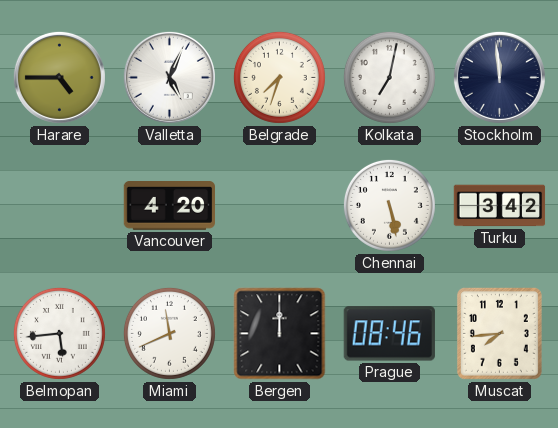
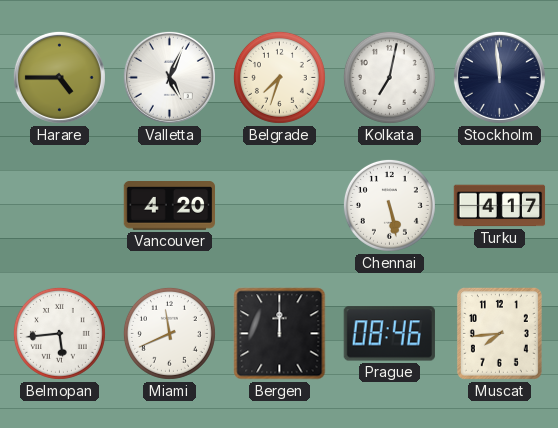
Turku: 3:42 -> 4:17
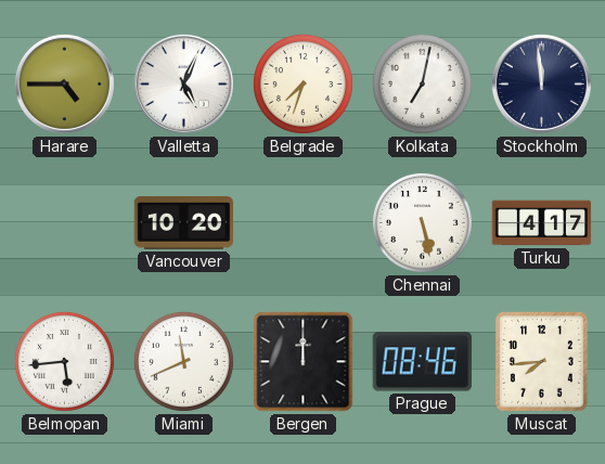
Vancouver: 4:20 -> 10:20
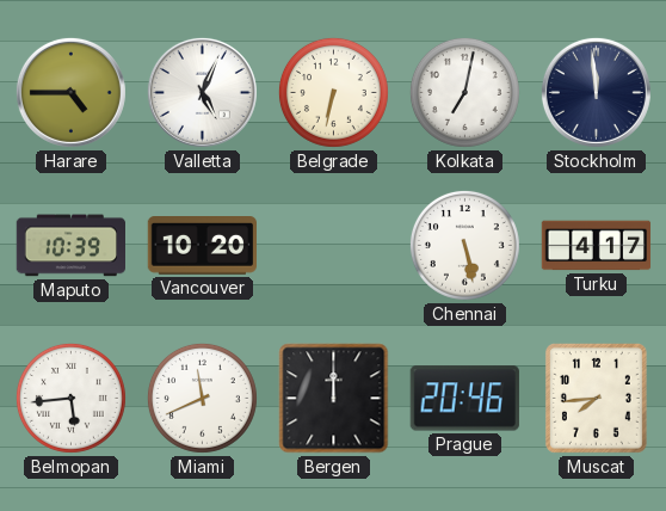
Belgrade: 7:33 -> 6:32
Maputo: none -> 10:39
Prague: 08:46 -> 20:46
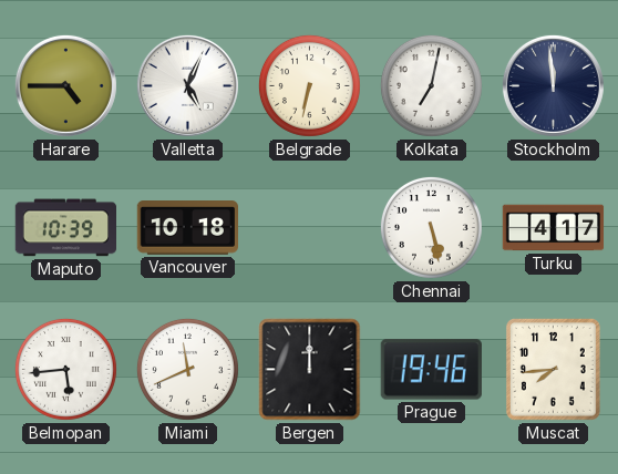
Vancouver: 10:20 -> 10:18
Prague: 20:46 -> 19:46
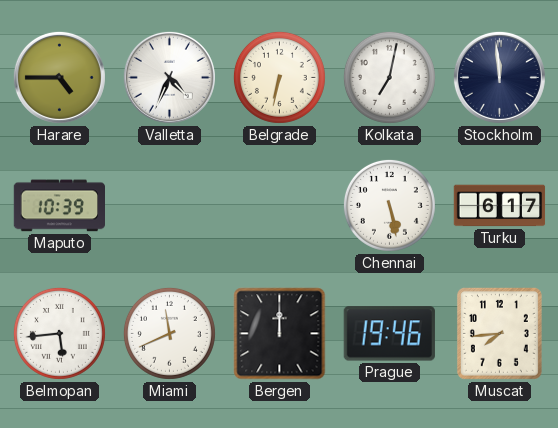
Valletta: 5:04 -> 4:34
Vancouver: 10:18 -> none
Turku: 4:17 -> 6:17
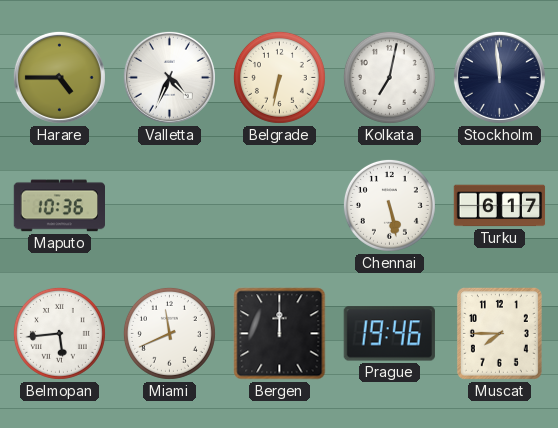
Maputo: 10:39 -> 10:36
Muscat: 7:44 -> 7:45
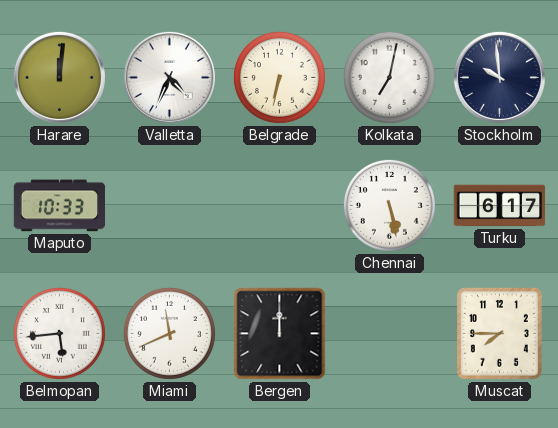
Harare: 4:45 -> 12:01
Stockholm: 11:59 -> 9:59
Maputo: 10:36 -> 10:33
Prague: 19:46 -> none
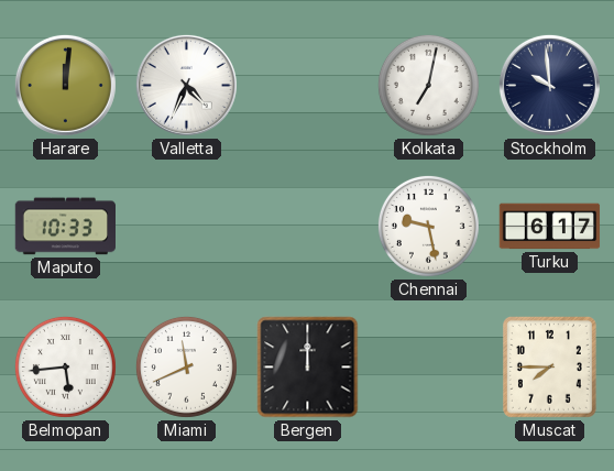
Belgrade: 6:32 -> none
Chennai: 5:28 -> 9:28
